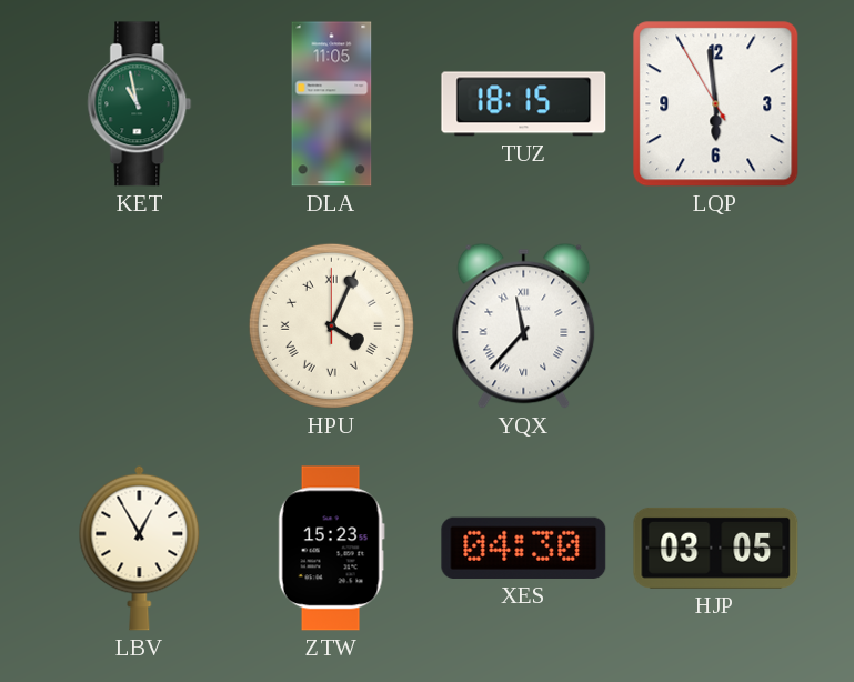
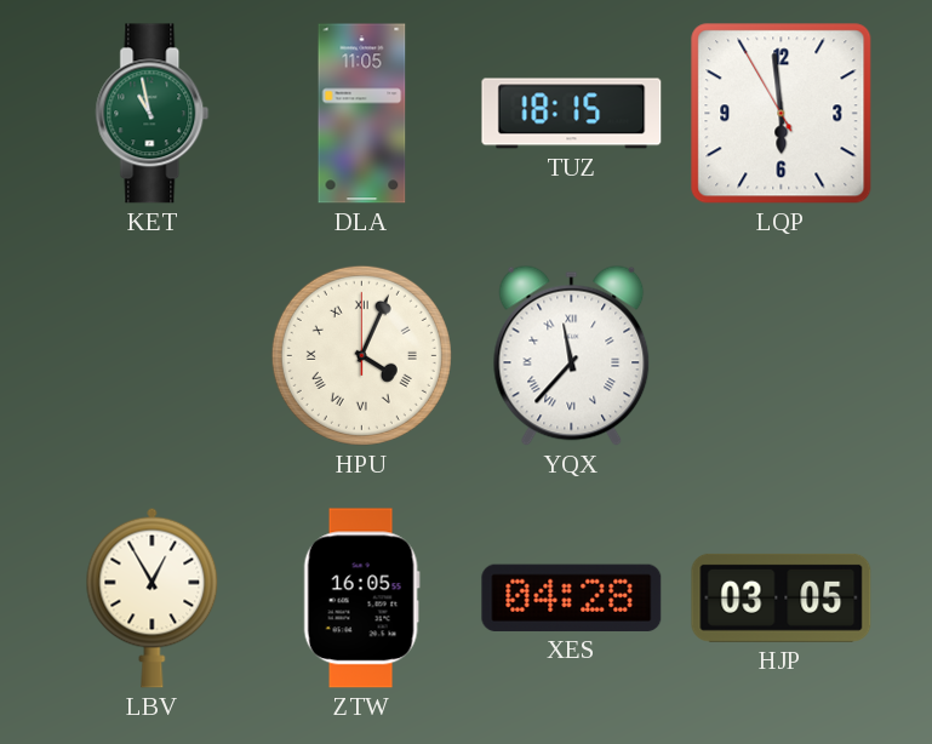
ZTW: 15:23 -> 16:05
XES: 04:30 -> 04:28
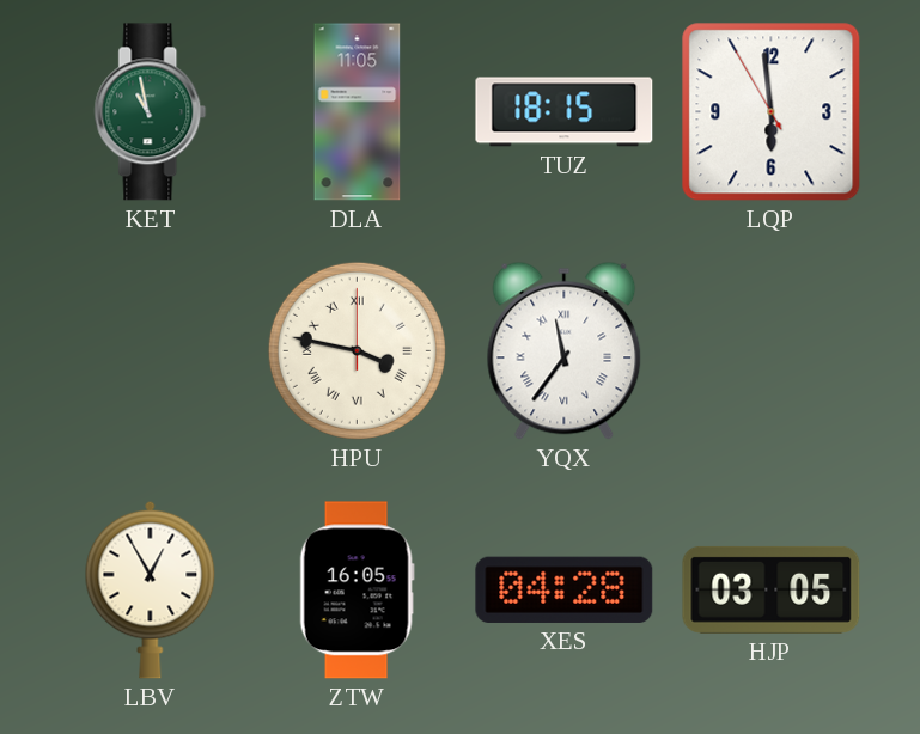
HPU: 4:04 -> 3:47
YQX: 11:37 -> 11:36
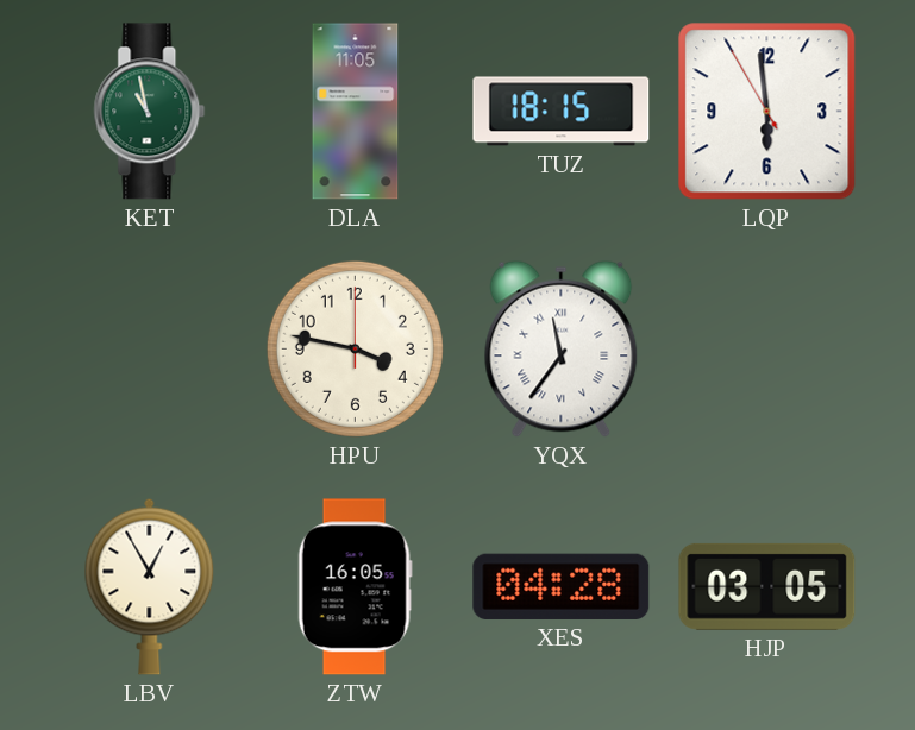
HPU numerals: Roman -> Arabic
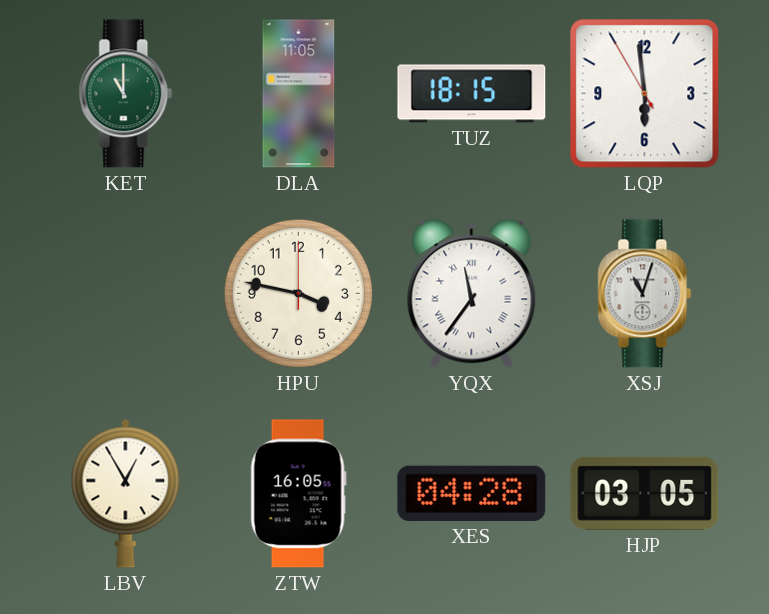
KET: 10:58 -> 11:00
XSJ: none -> 11:03
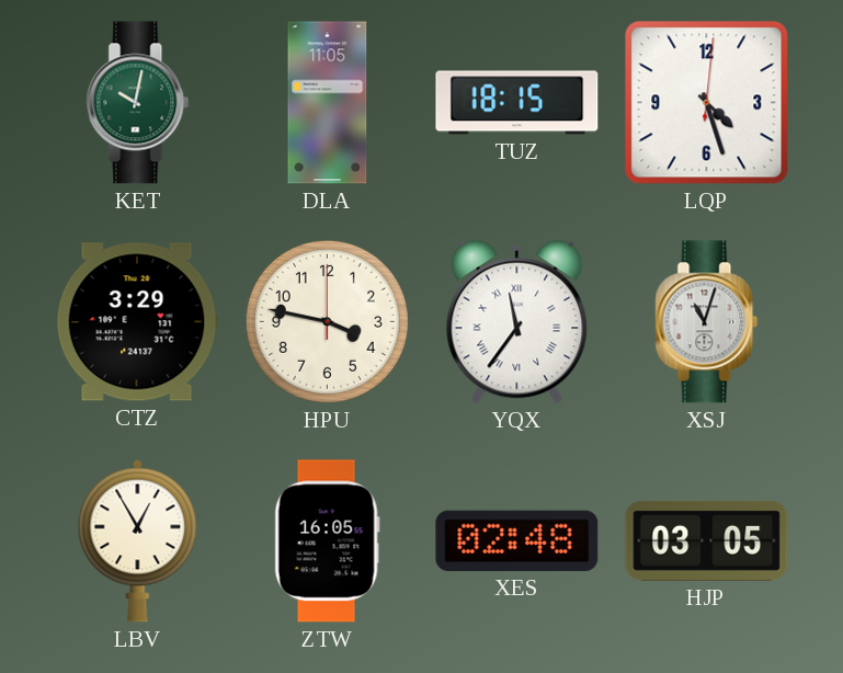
KET: 11:00 -> 10:02
LQP: 5:58 -> 4:27
CTZ: none -> 3:29
XES: 04:28 -> 02:48
